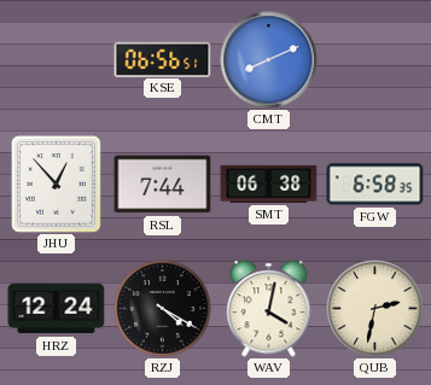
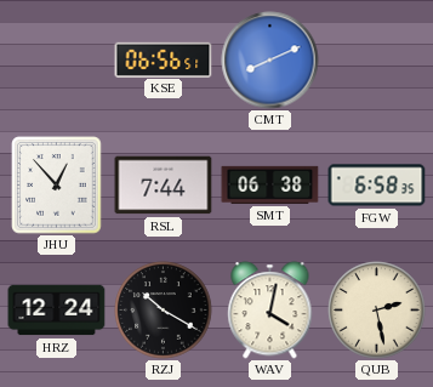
RZJ: 4:20 -> 10:20
QUB: 2:32 -> 2:28
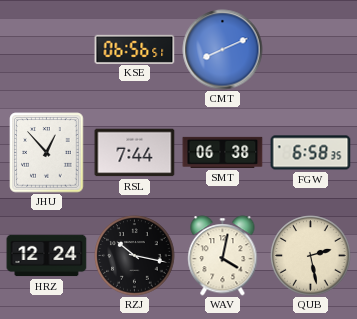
RZJ: 10:20 -> 10:17
